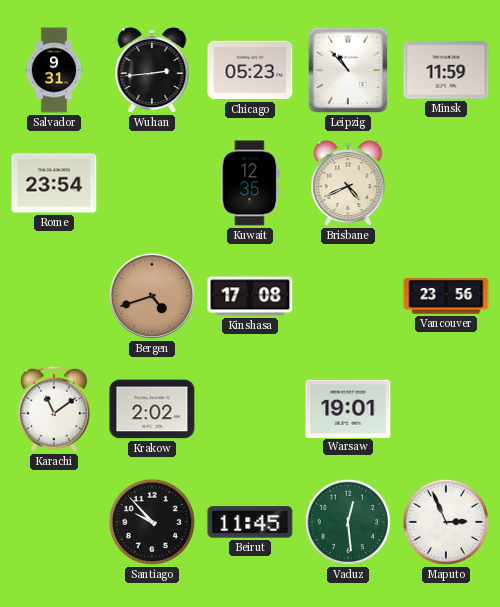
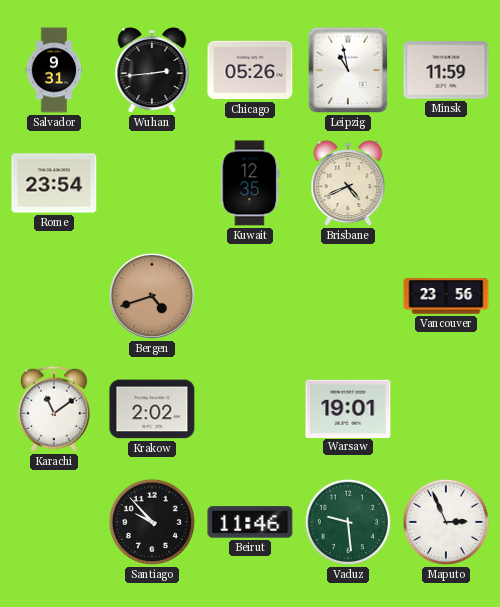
Chicago: 05:23 -> 05:26
Leipzig: 10:53 -> 10:58
Kinshasa: 17:08 -> none
Beirut: 11:45 -> 11:46
Vaduz: 12:29 -> 9:29
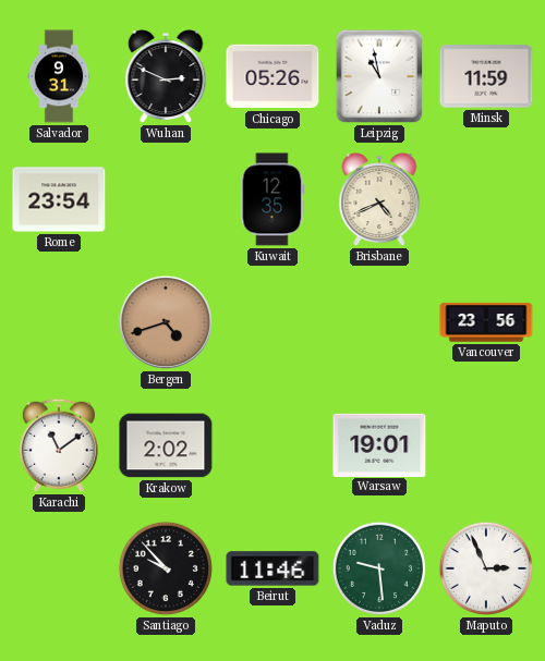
Wuhan: 2:44 -> 2:49
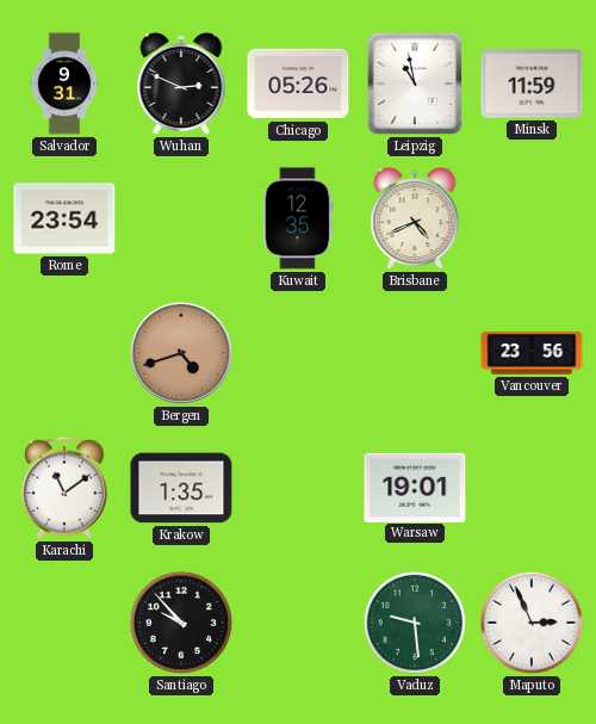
Krakow: 2:02 -> 1:35
Beirut: 11:46 -> none
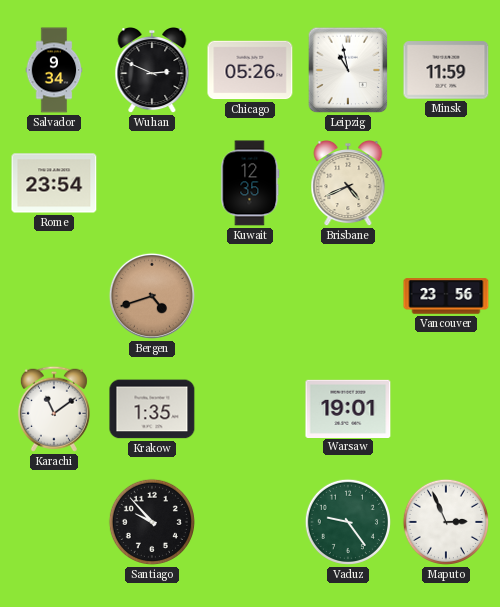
Salvador: 9:31 -> 9:34
Vaduz: 9:29 -> 9:24
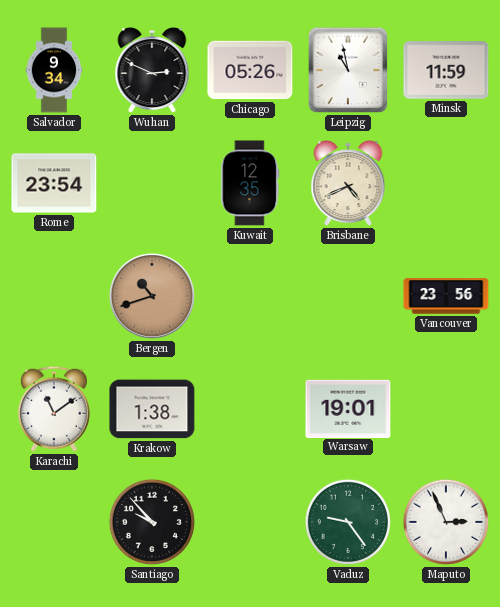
Bergen: 4:42 -> 10:42
Krakow: 1:35 -> 1:38
